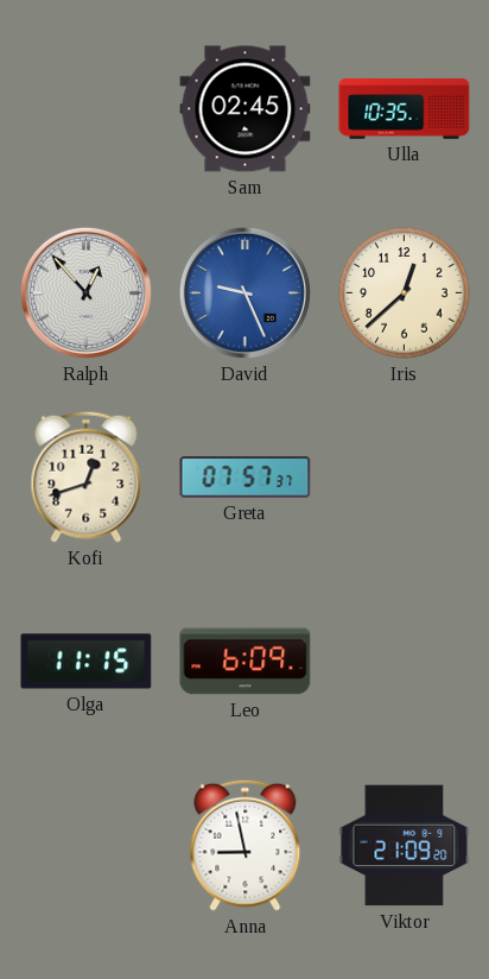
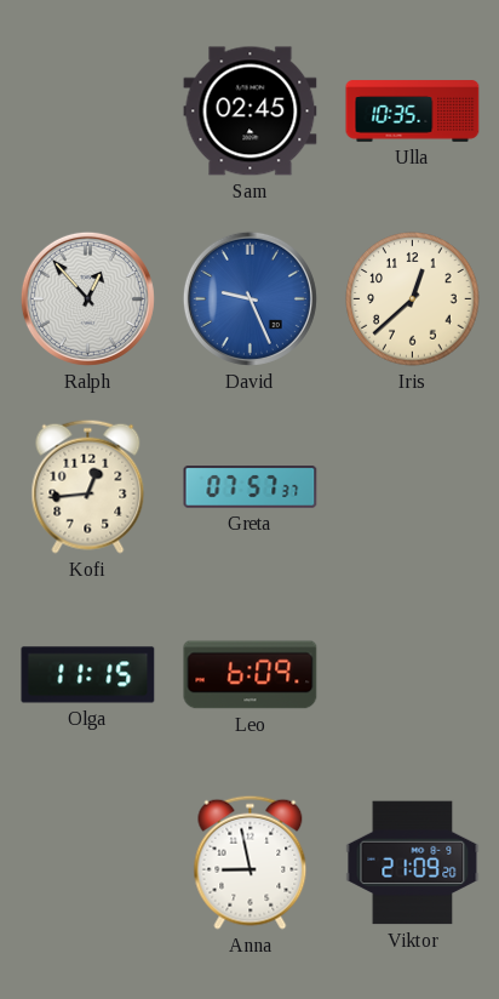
Kofi: 12:42 -> 12:44
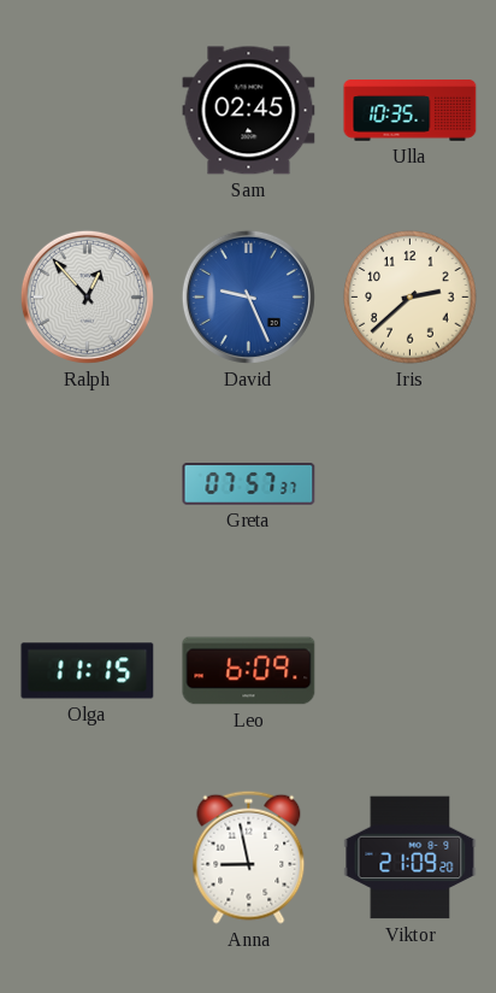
Iris: 12:38 -> 2:38
Kofi: 12:44 -> none
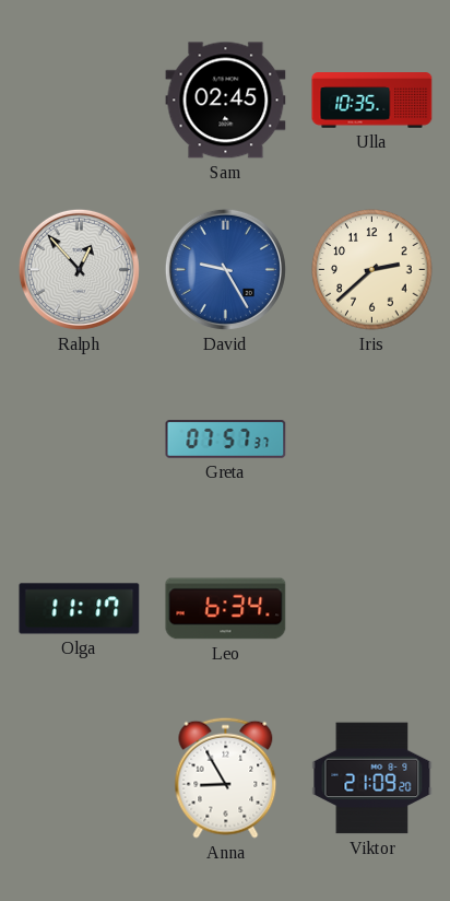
David: 9:26 -> 9:25
Olga: 11:15 -> 11:17
Leo: 6:09 -> 6:34
Anna: 8:58 -> 8:55
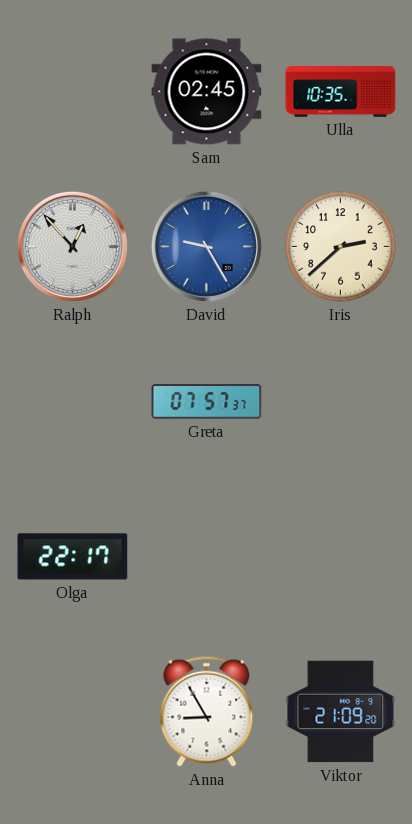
Olga: 11:17 -> 22:17
Leo: 6:34 -> none
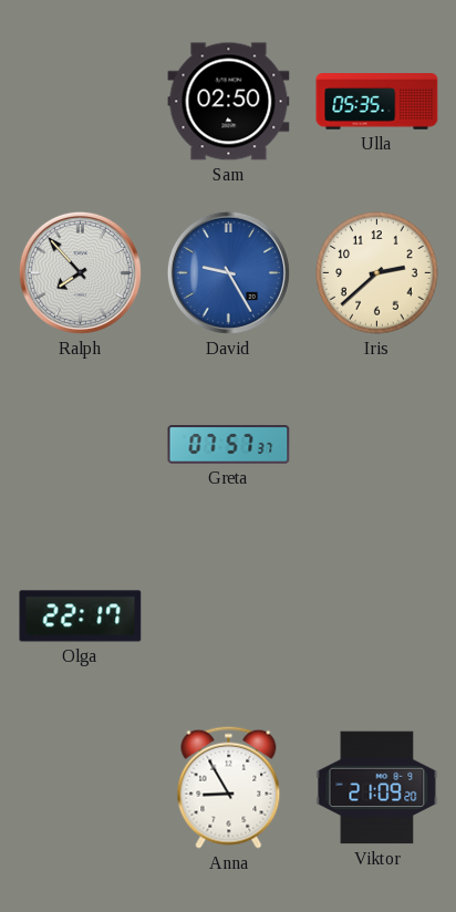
Sam: 02:45 -> 02:50
Ulla: 10:35 -> 05:35
Ralph: 12:53 -> 7:53
